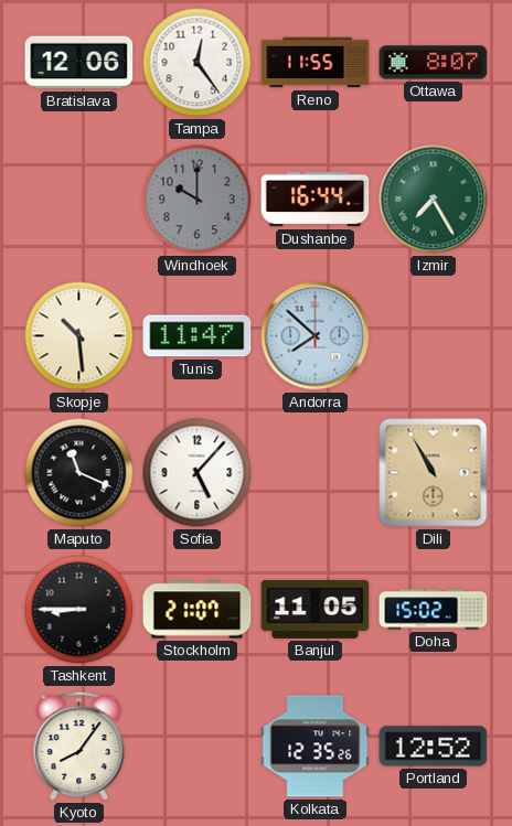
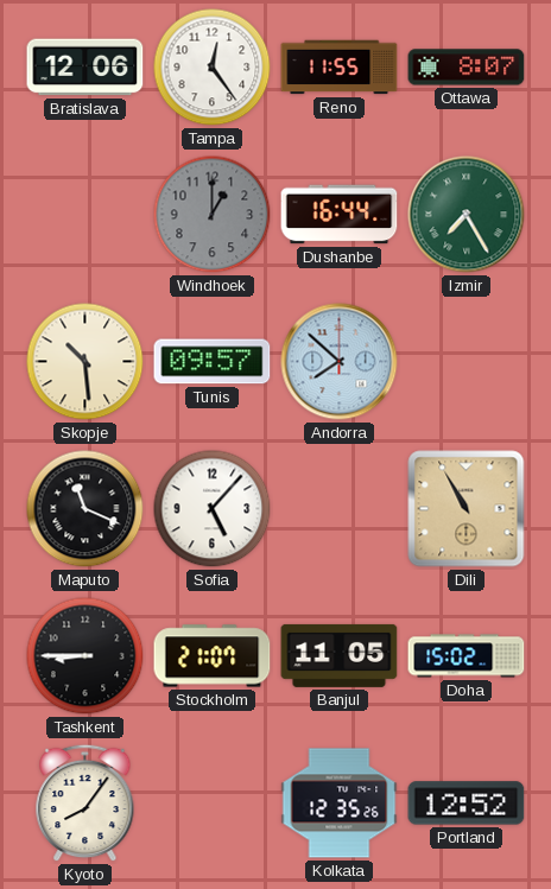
Windhoek: 10:00 -> 1:00
Tunis: 11:47 -> 09:57
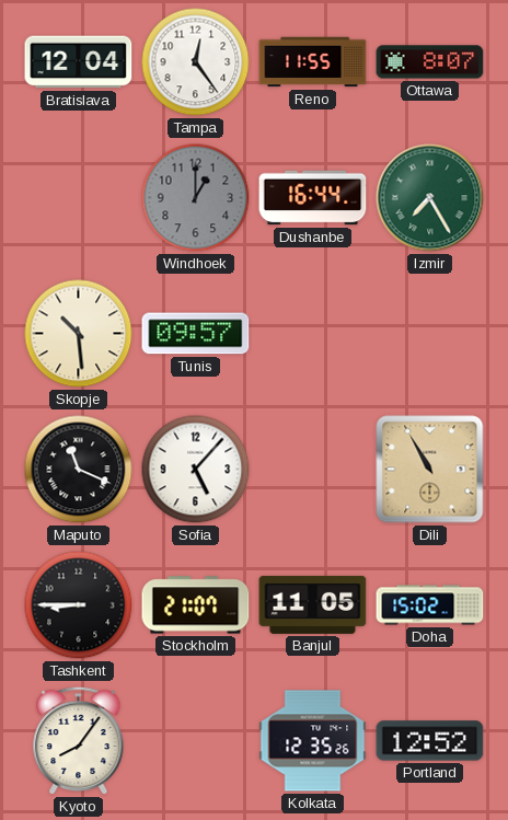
Bratislava: 12:06 -> 12:04
Andorra: 7:52 -> none
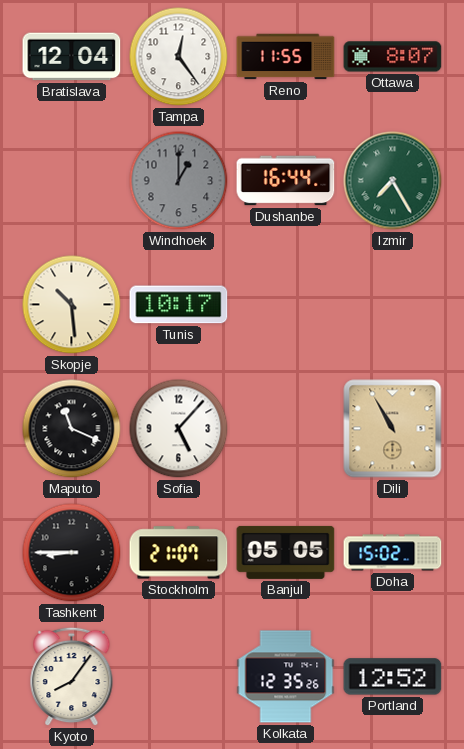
Tunis: 09:57 -> 10:17
Banjul: 11:05 -> 05:05
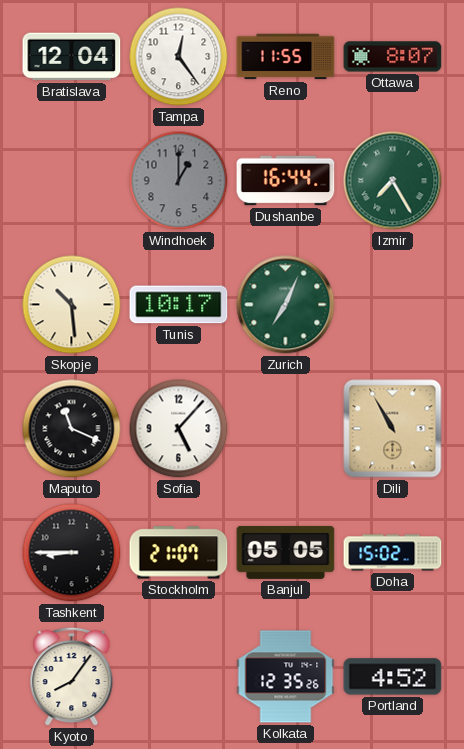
Zurich: none -> 7:04
Portland: 12:52 -> 4:52
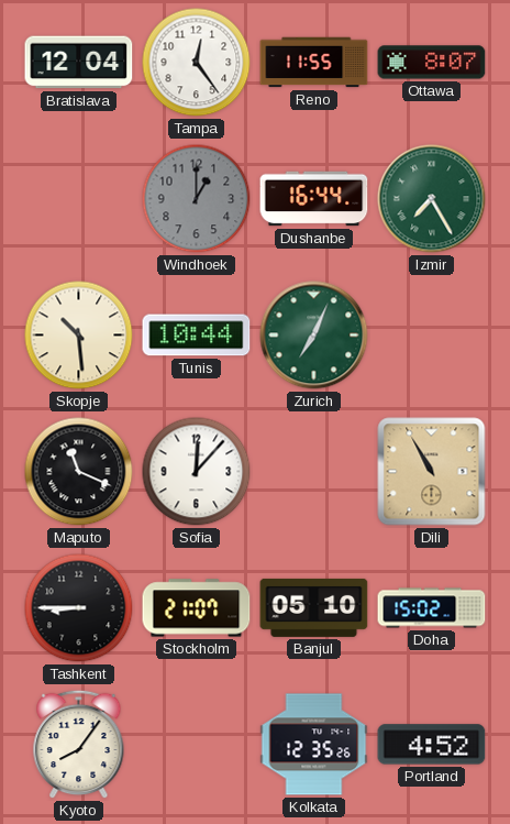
Tunis: 10:17 -> 10:44
Sofia: 5:07 -> 12:07
Banjul: 05:05 -> 05:10
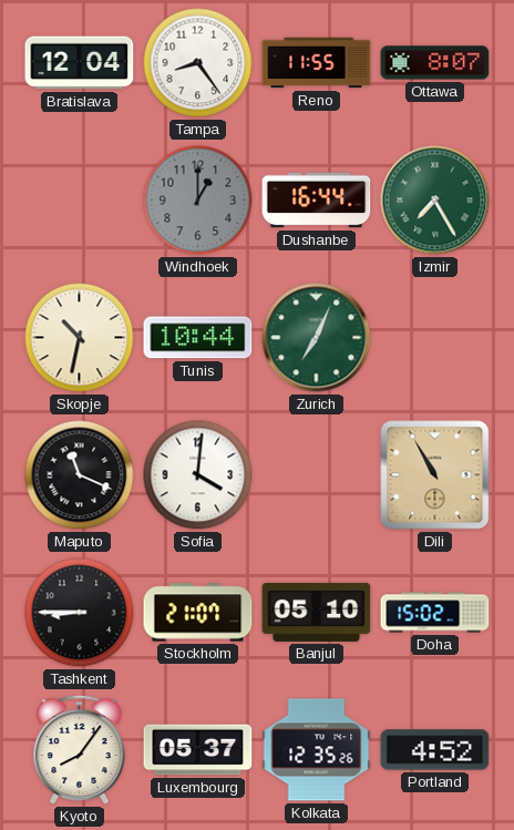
Tampa: 12:24 -> 8:24
Skopje: 10:29 -> 10:32
Sofia: 12:07 -> 4:01
Luxembourg: none -> 05:37
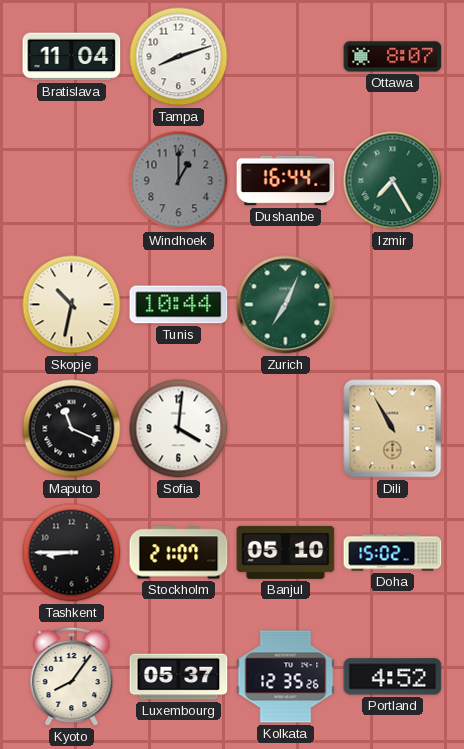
Bratislava: 12:04 -> 11:04
Tampa: 8:24 -> 8:12
Reno: 11:55 -> none
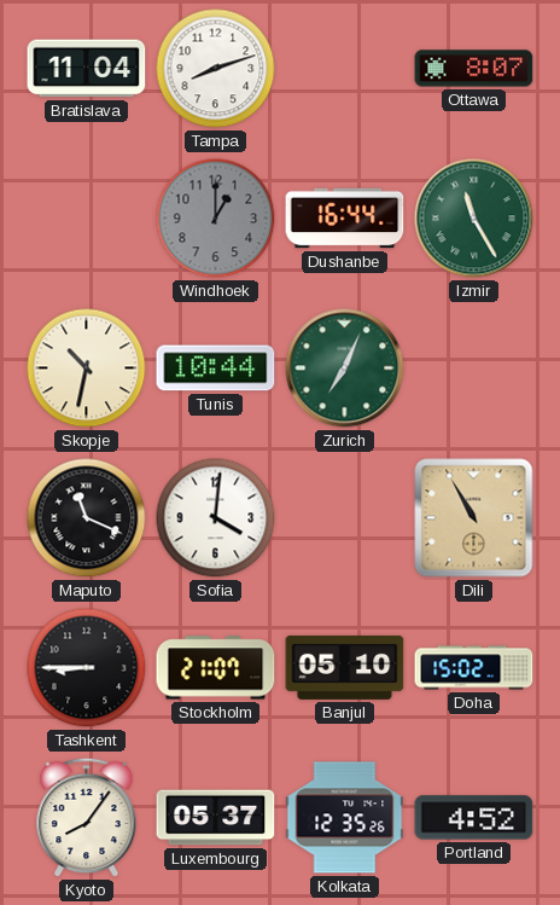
Izmir: 7:25 -> 11:25
